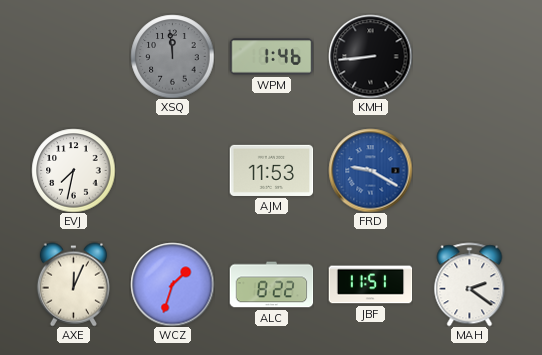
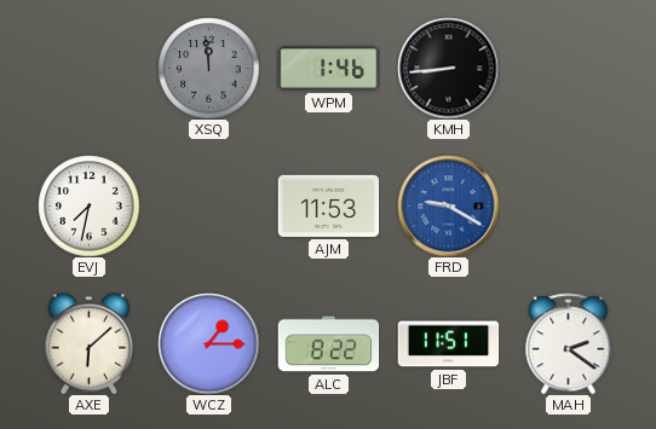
AXE: 12:04 -> 6:08
WCZ: 1:33 -> 1:15
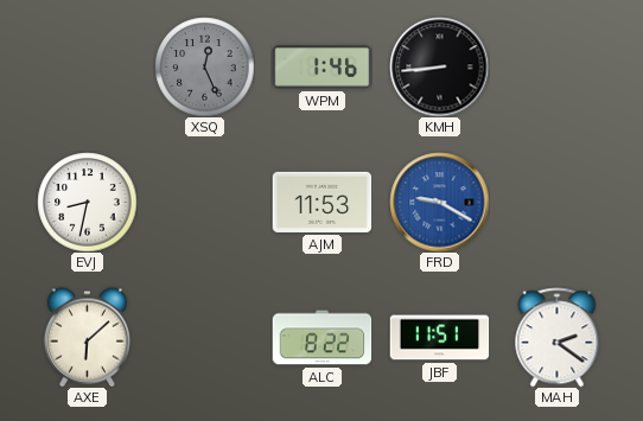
XSQ: 11:59 -> 12:26
EVJ: 7:32 -> 8:32
WCZ: 1:15 -> none
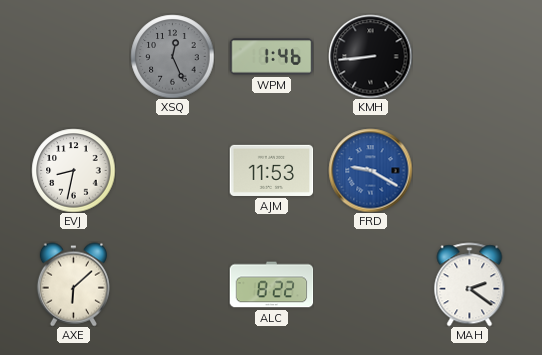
JBF: 11:51 -> none
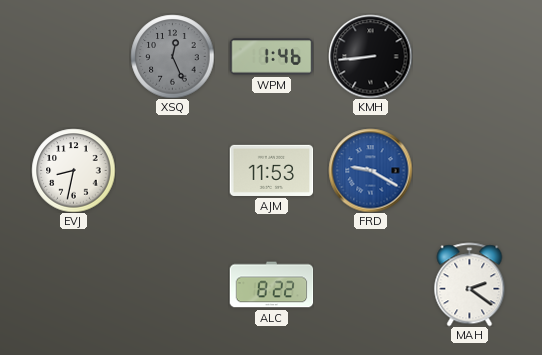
AXE: 6:08 -> none
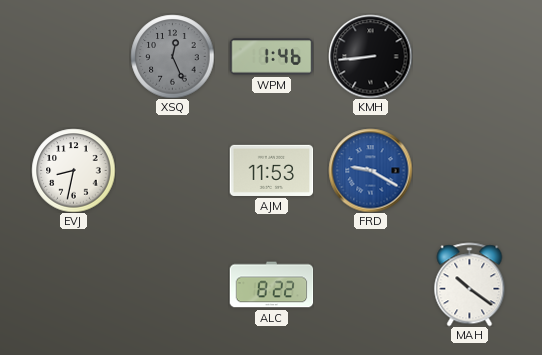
MAH: 2:21 -> 10:21
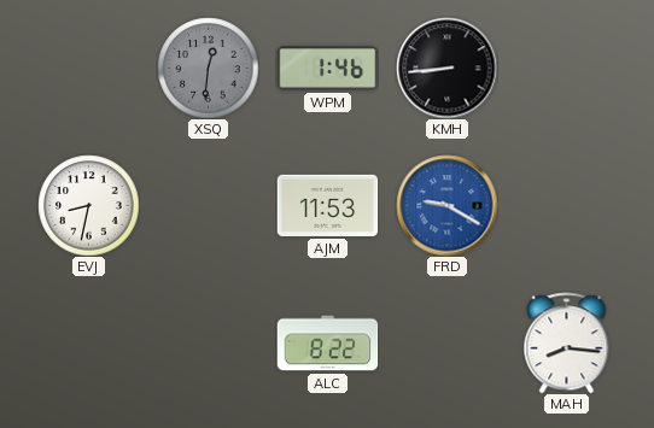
XSQ: 12:26 -> 12:31
MAH: 10:21 -> 8:16
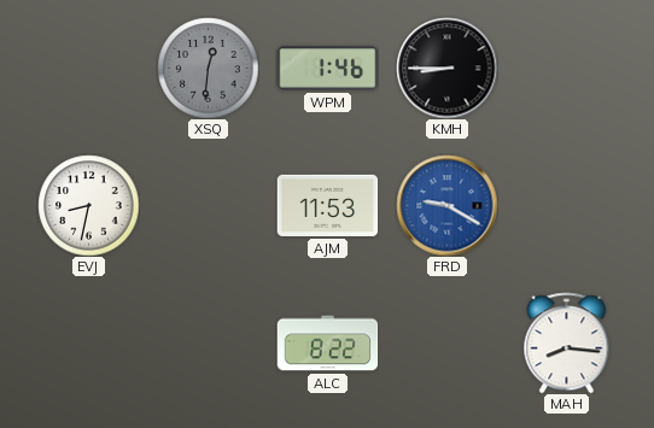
KMH: 8:44 -> 8:45
